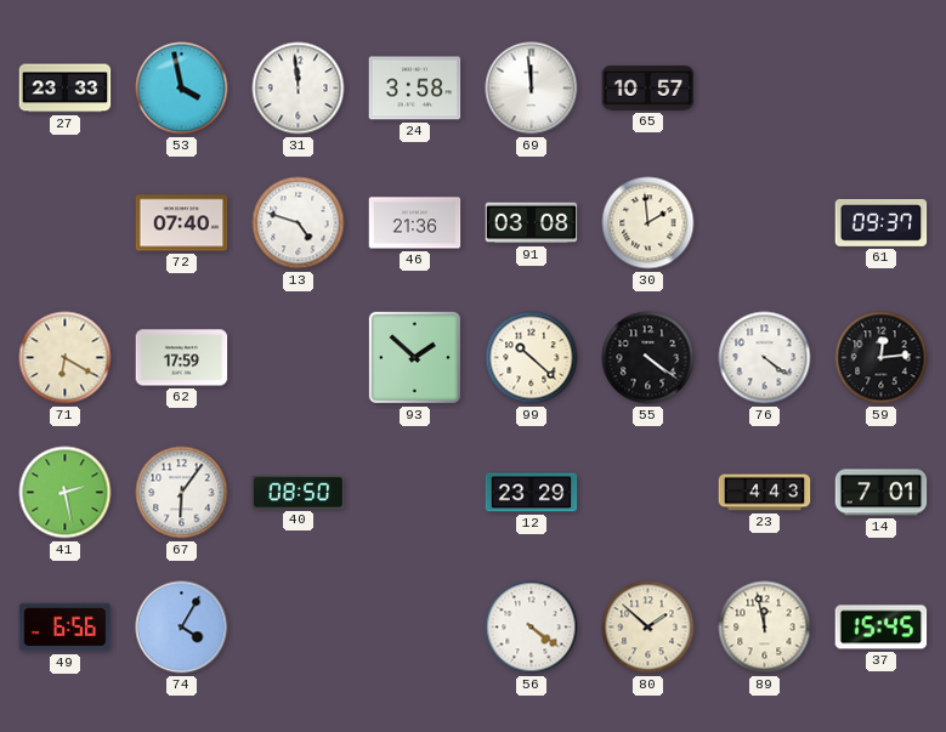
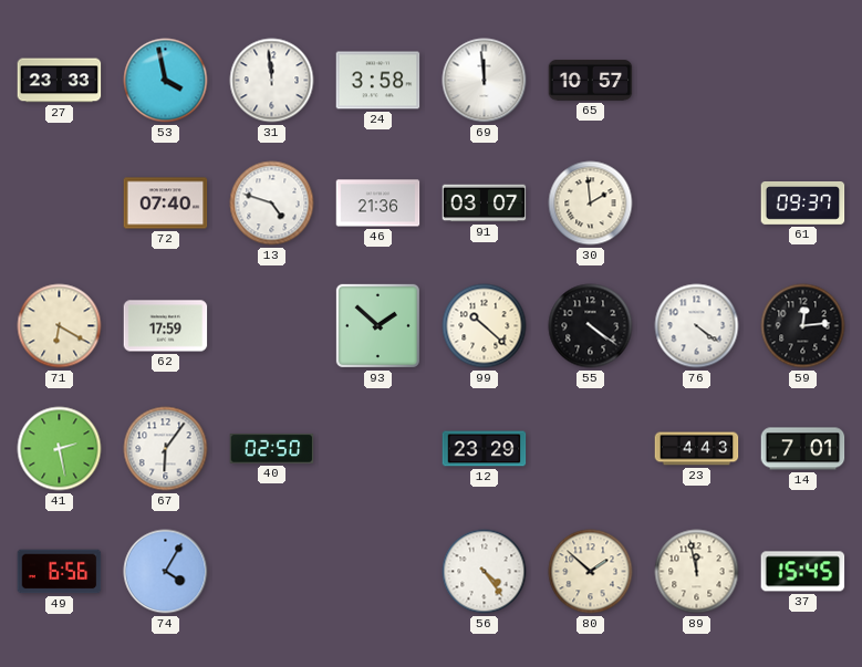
91: 03:08 -> 03:07
40: 08:50 -> 02:50
56: 4:21 -> 4:24
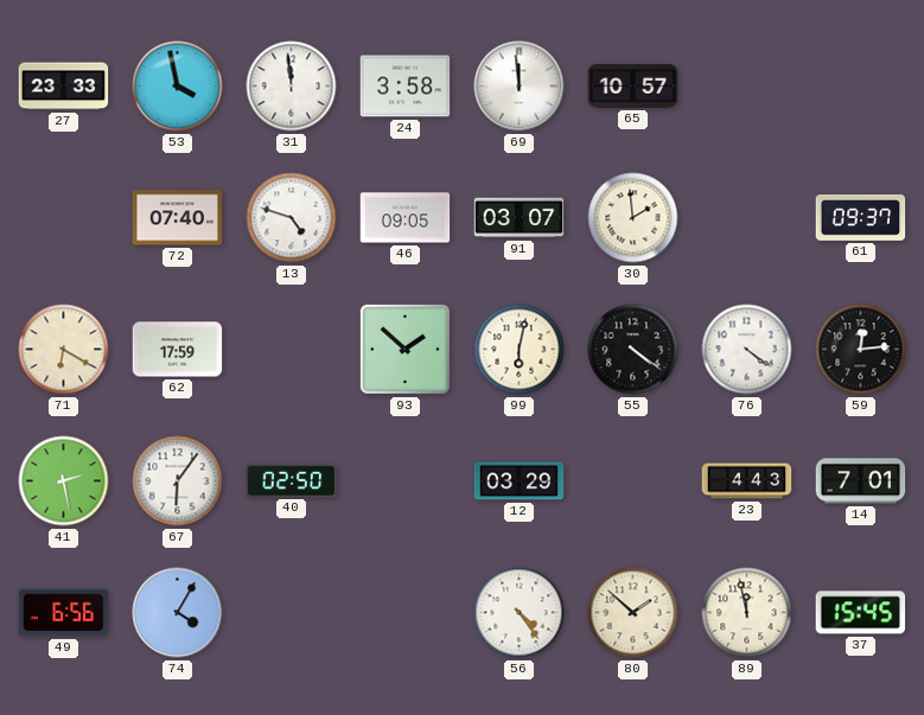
46: 21:36 -> 09:05
99: 10:22 -> 6:02
12: 23:29 -> 03:29
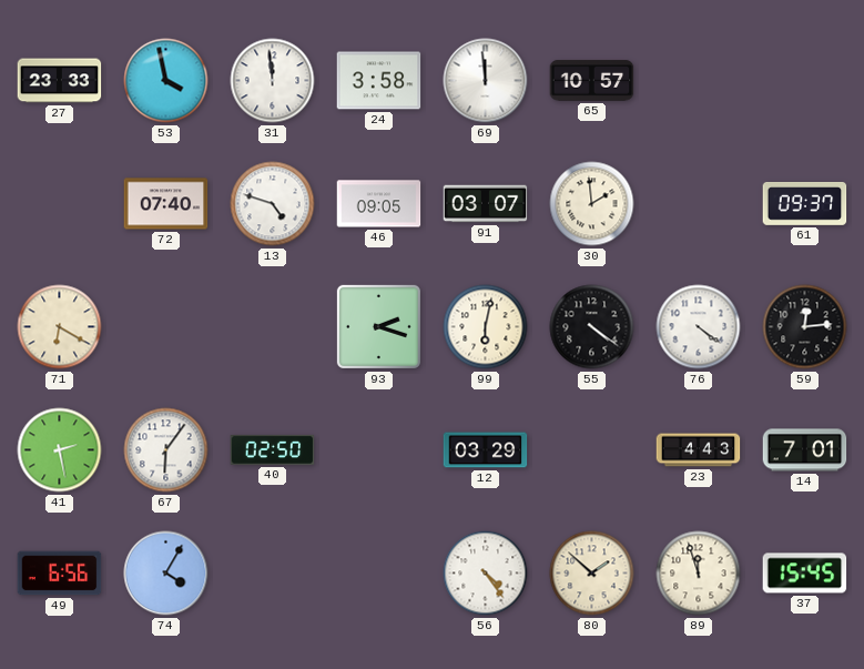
62: 17:59 -> none
93: 1:52 -> 2:18
89: 11:58 -> 11:57
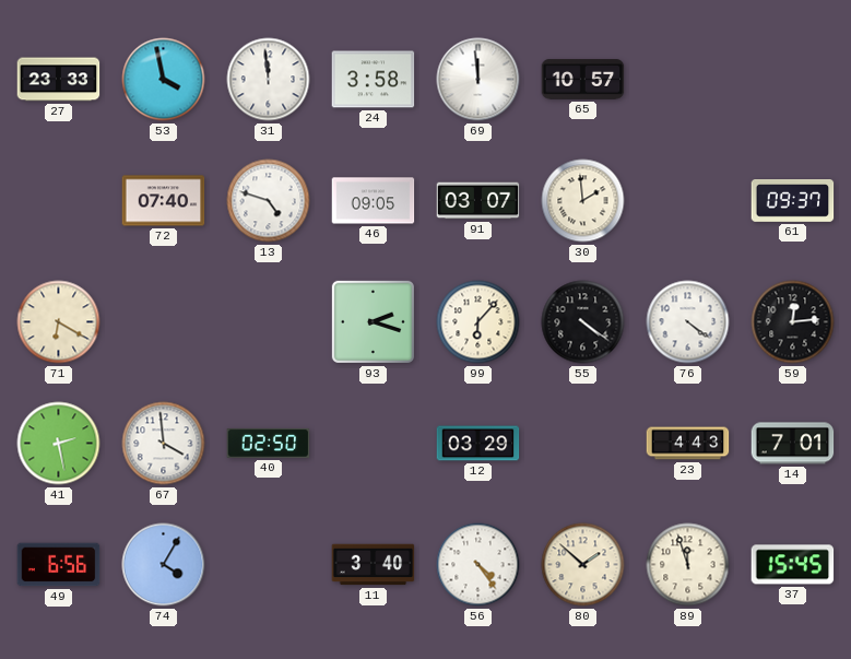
99: 6:02 -> 6:07
67: 6:06 -> 3:59
11: none -> 3:40
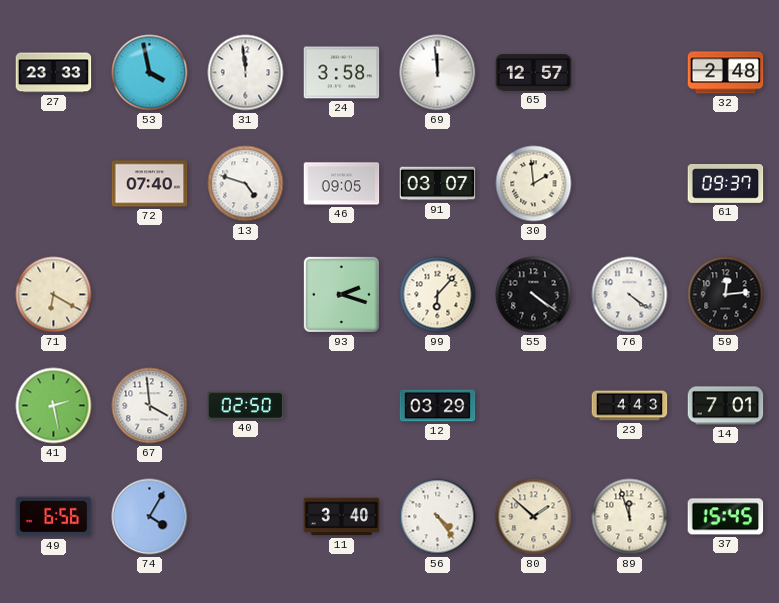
65: 10:57 -> 12:57
32: none -> 2:48
